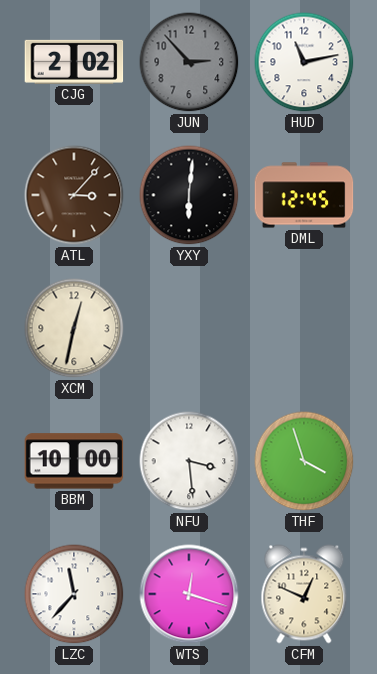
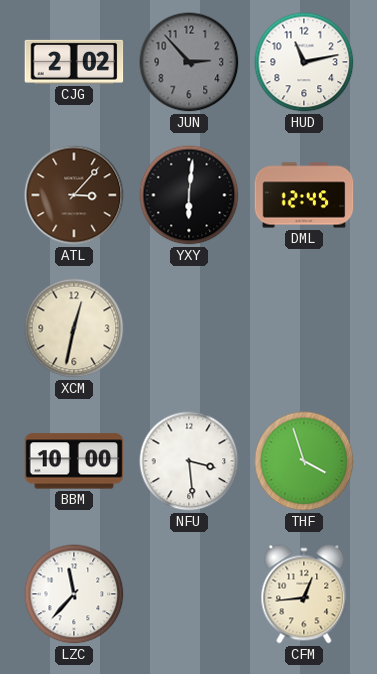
WTS: 12:18 -> none
CFM: 12:49 -> 12:44
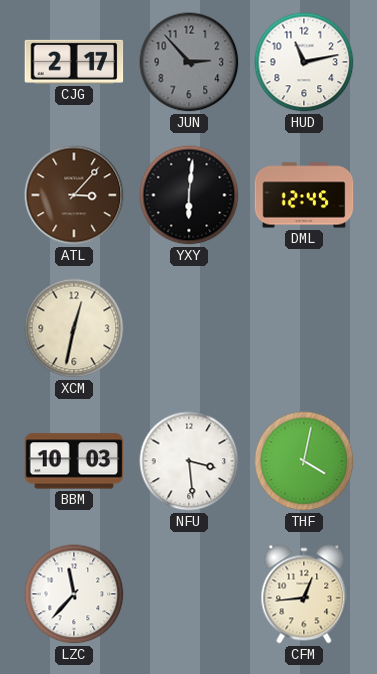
CJG: 2:02 -> 2:17
BBM: 10:00 -> 10:03
THF: 3:57 -> 4:02
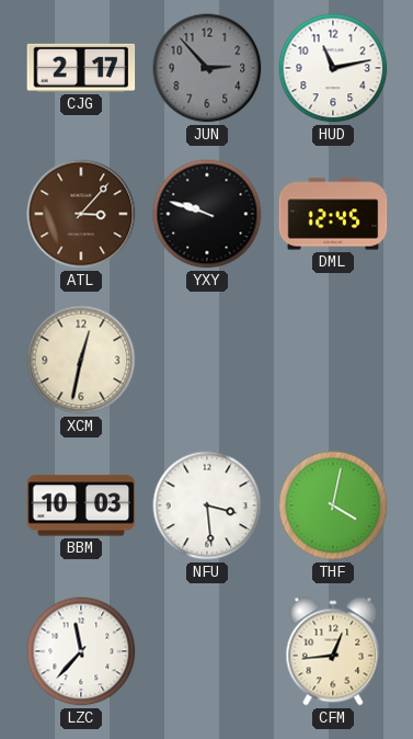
YXY: 6:01 -> 9:48
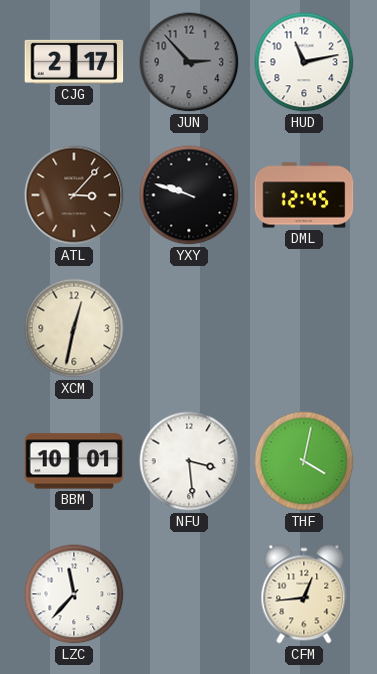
BBM: 10:03 -> 10:01
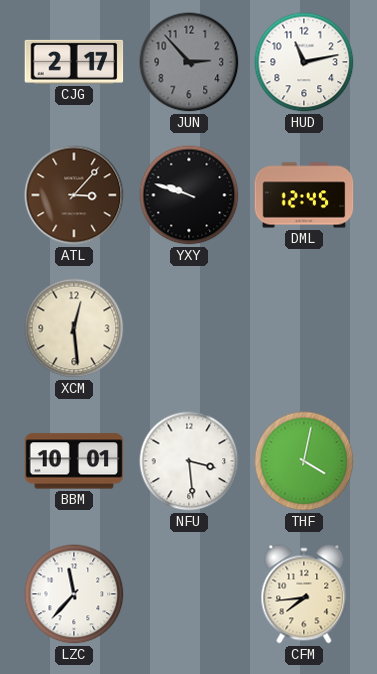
XCM: 12:32 -> 12:29
CFM: 12:44 -> 7:44
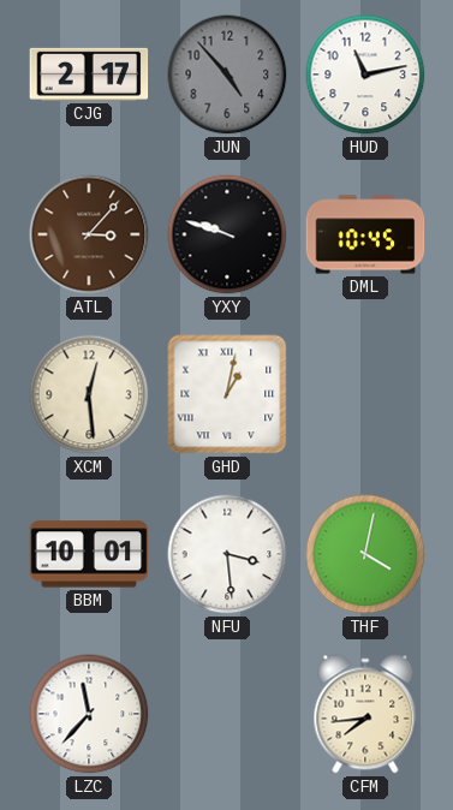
JUN: 2:53 -> 4:53
DML: 12:45 -> 10:45
GHD: none -> 1:02
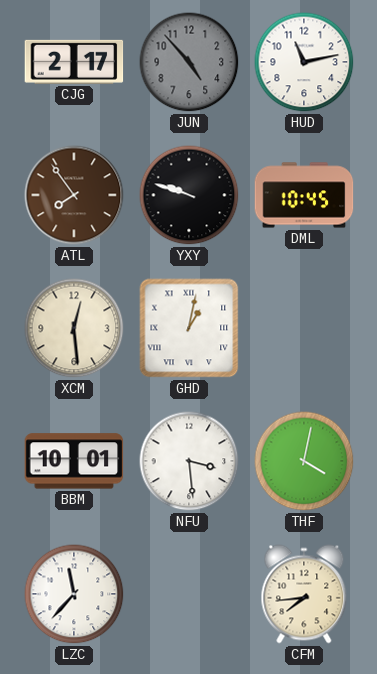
ATL: 3:07 -> 7:54
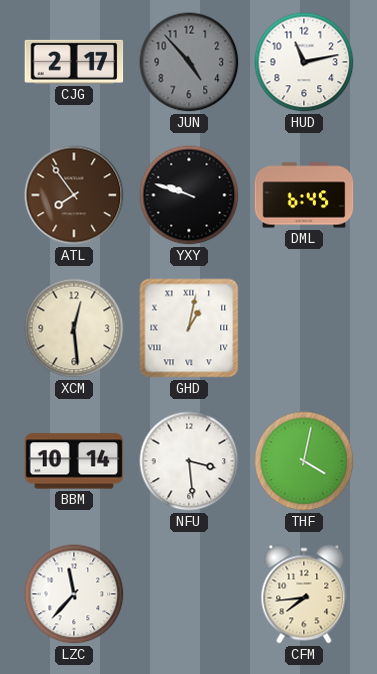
DML: 10:45 -> 6:45
BBM: 10:01 -> 10:14
